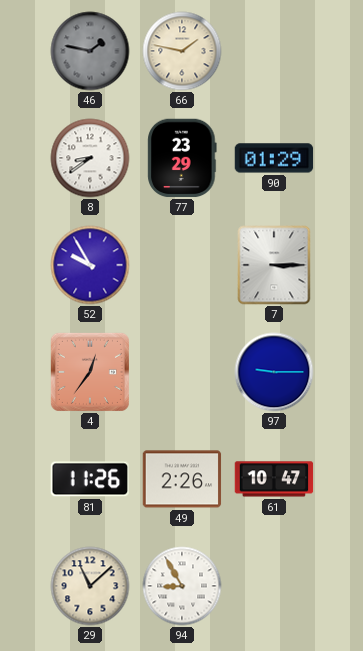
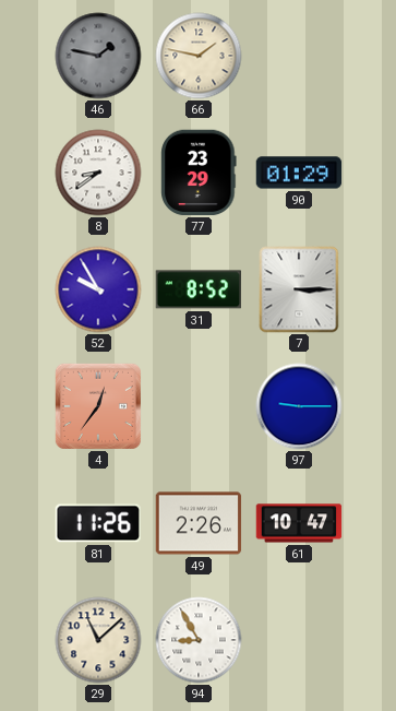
31: none -> 8:52
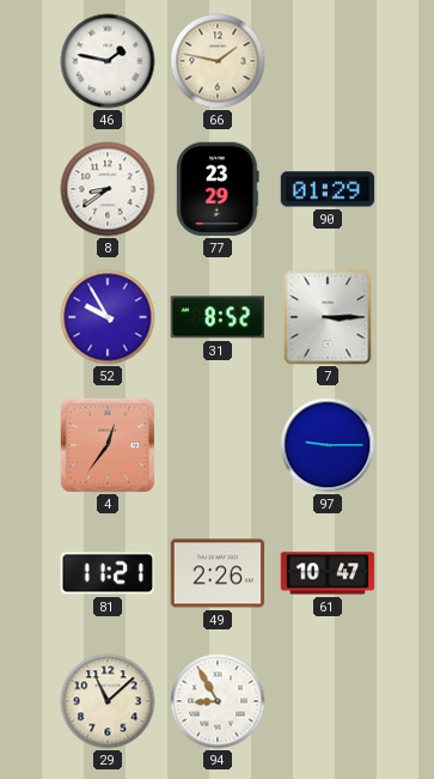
46 dial: grey -> white
81: 11:26 -> 11:21
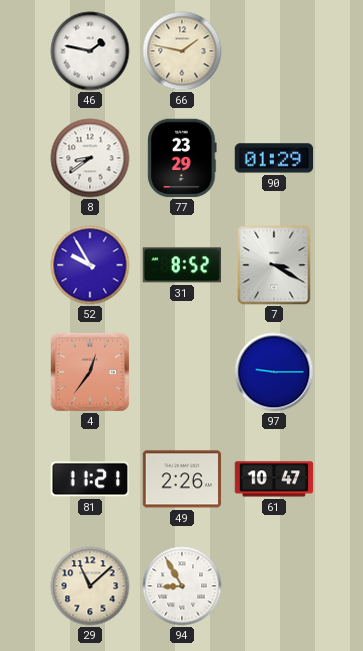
7: 3:15 -> 3:20
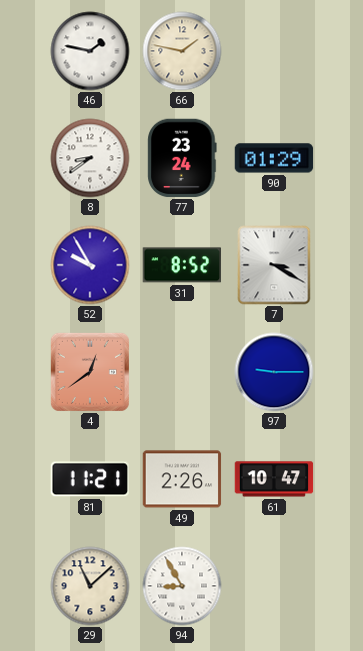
77: 23:29 -> 23:24
4: 12:36 -> 12:39
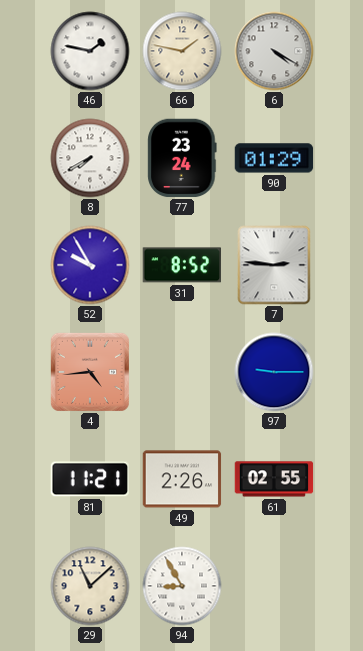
6: none -> 4:20
8: 8:39 -> 7:40
7: 3:20 -> 2:46
4: 12:39 -> 4:44
61: 10:47 -> 02:55
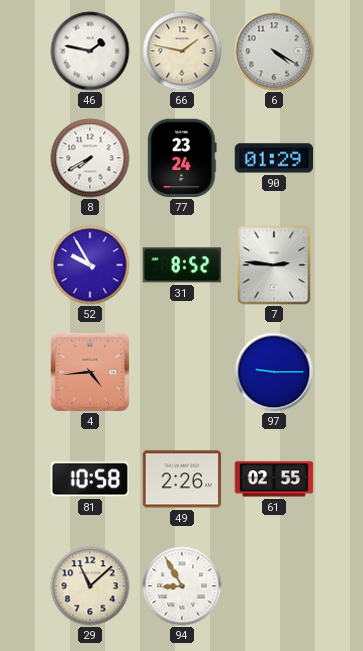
81: 11:21 -> 10:58
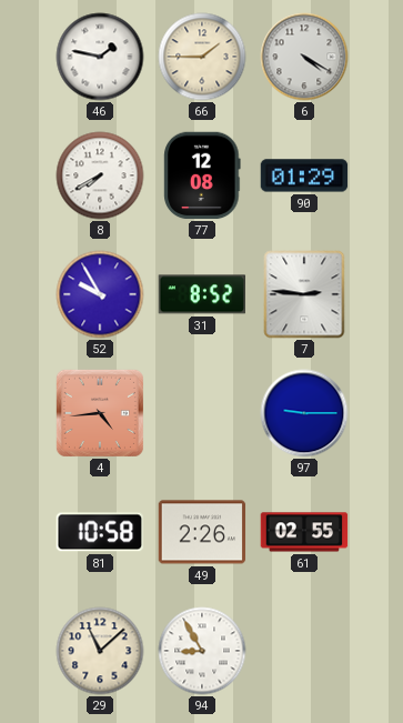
66: 1:47 -> 1:45
77: 23:24 -> 12:08
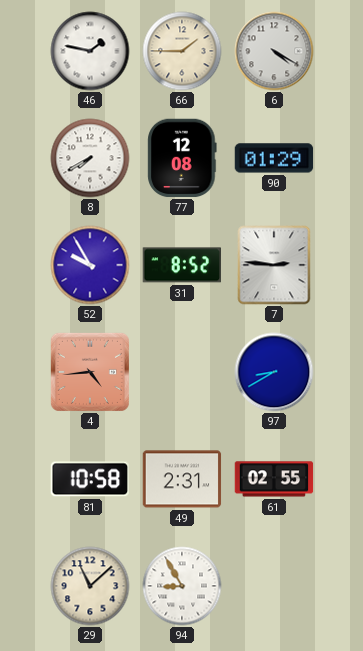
97: 9:15 -> 8:40
49: 2:26 -> 2:31
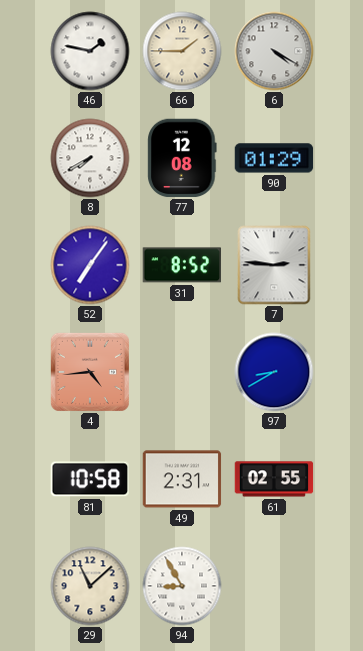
52: 9:55 -> 7:06
